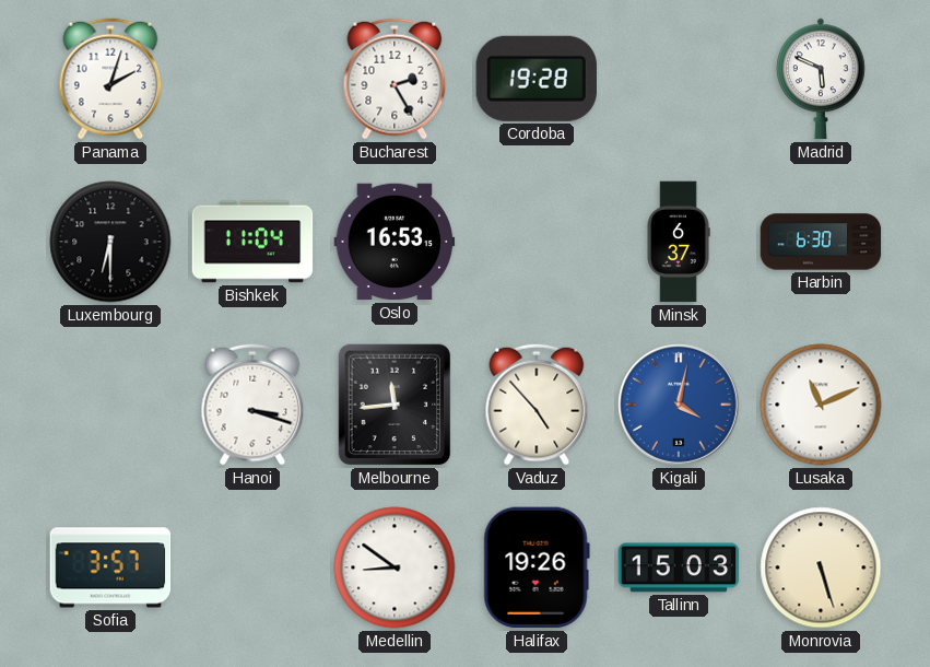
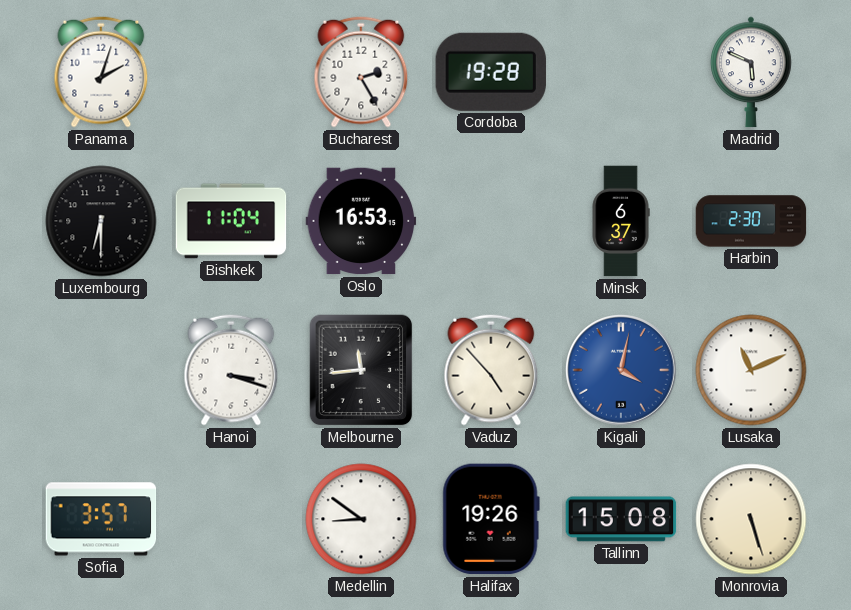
Harbin: 6:30 -> 2:30
Tallinn: 15:03 -> 15:08
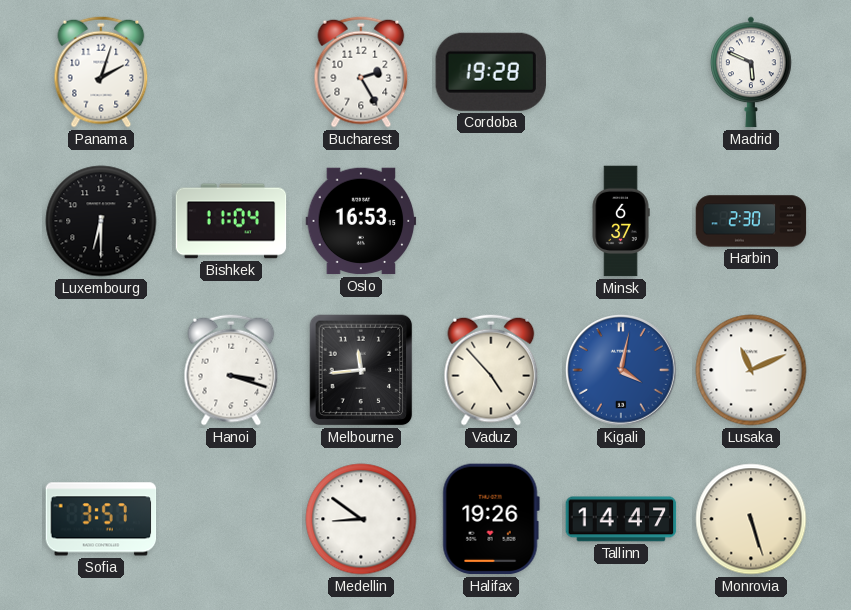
Tallinn: 15:08 -> 14:47
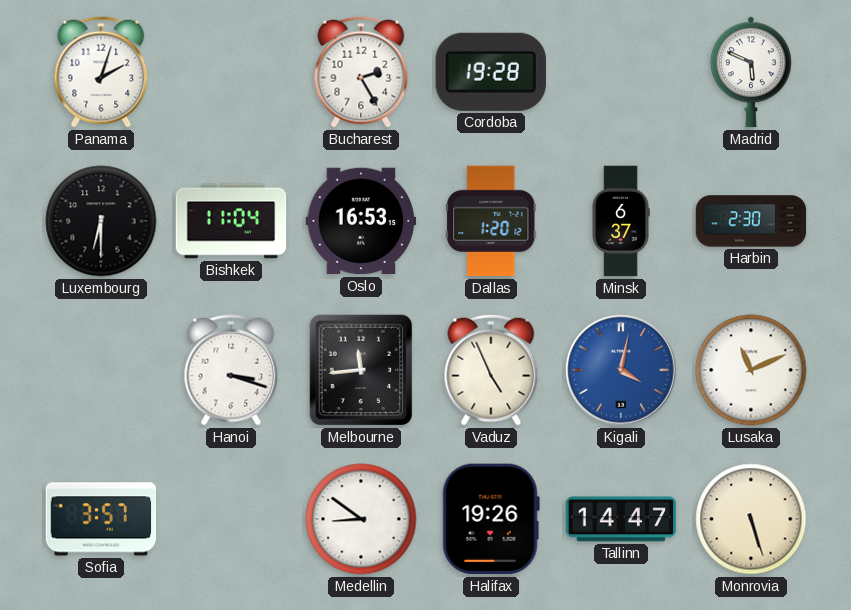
Dallas: none -> 1:20
Vaduz: 4:53 -> 4:56
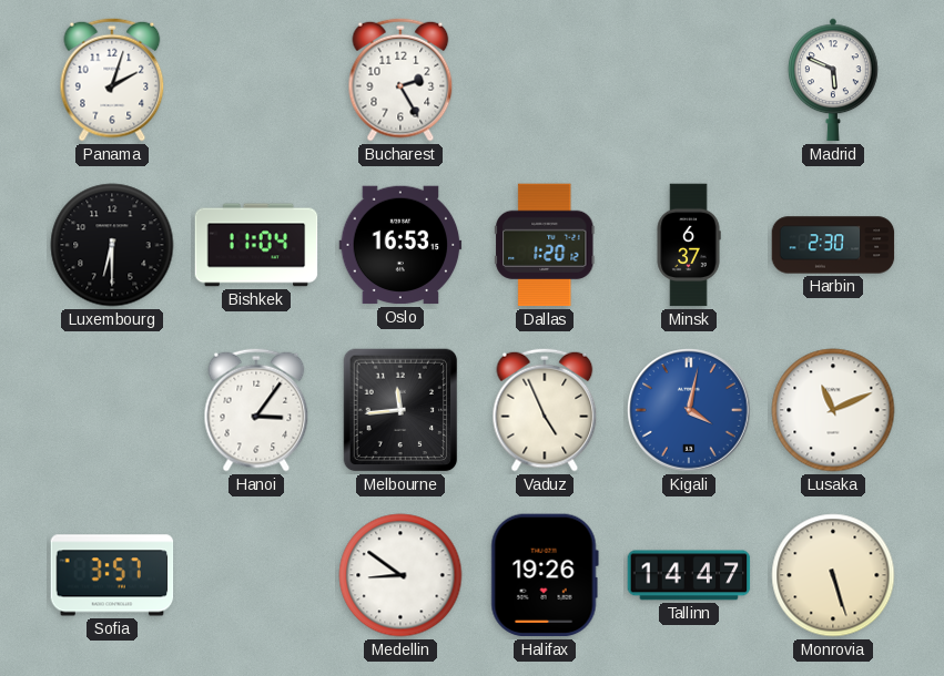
Cordoba: 19:28 -> none
Hanoi: 3:18 -> 3:06
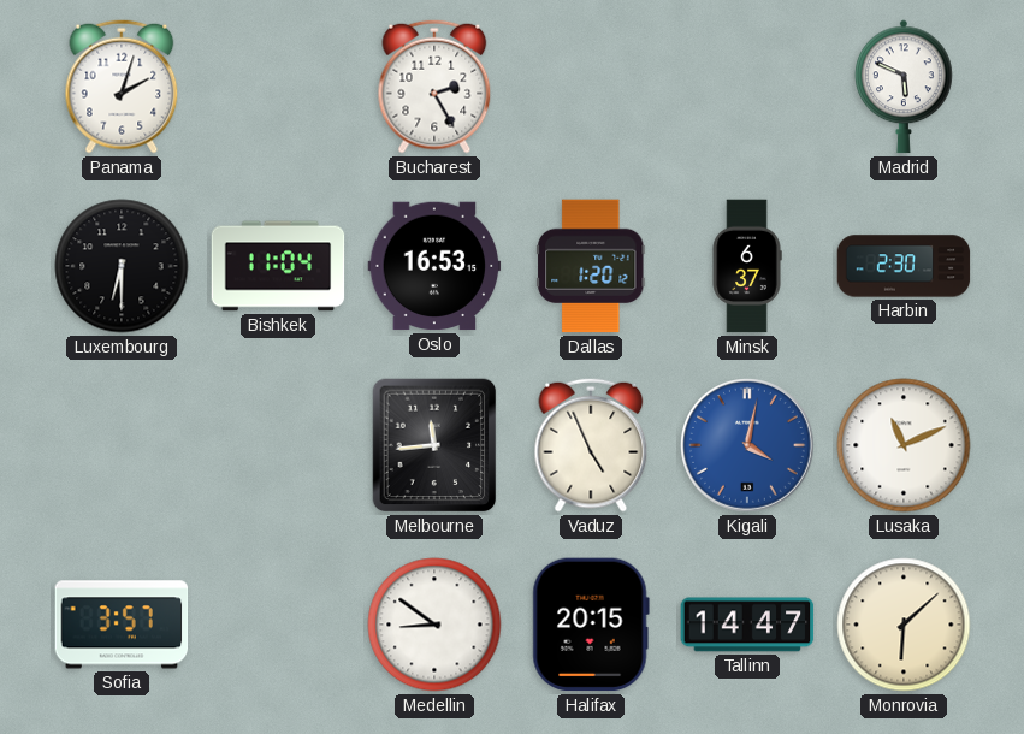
Hanoi: 3:06 -> none
Halifax: 19:26 -> 20:15
Monrovia: 5:27 -> 6:08
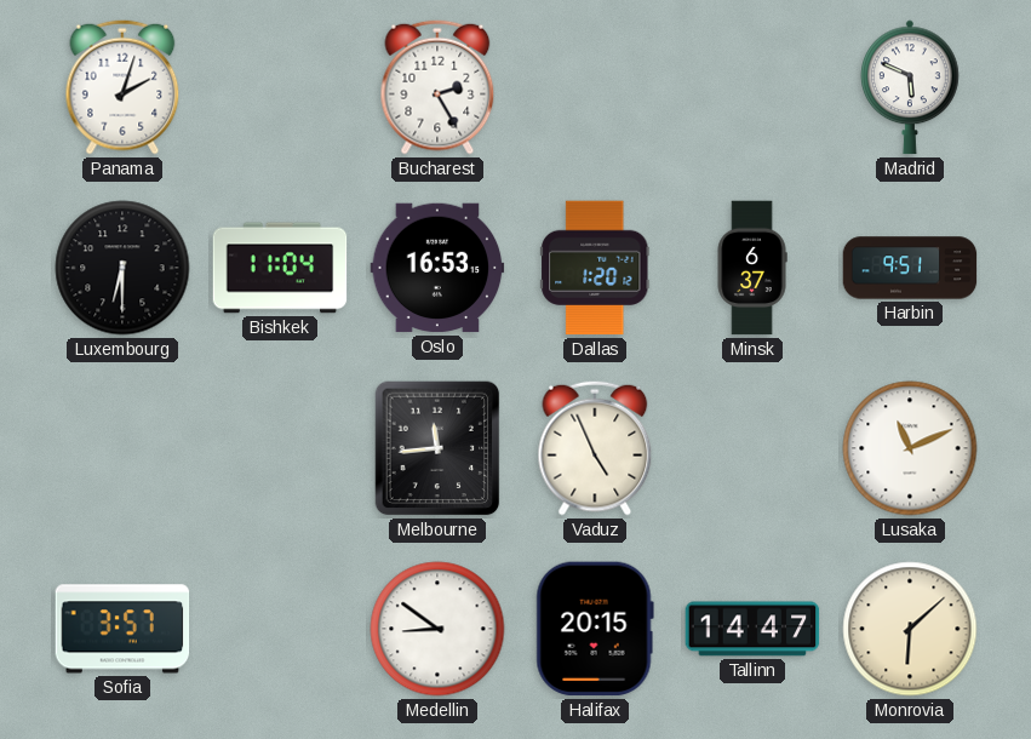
Harbin: 2:30 -> 9:51
Kigali: 4:02 -> none
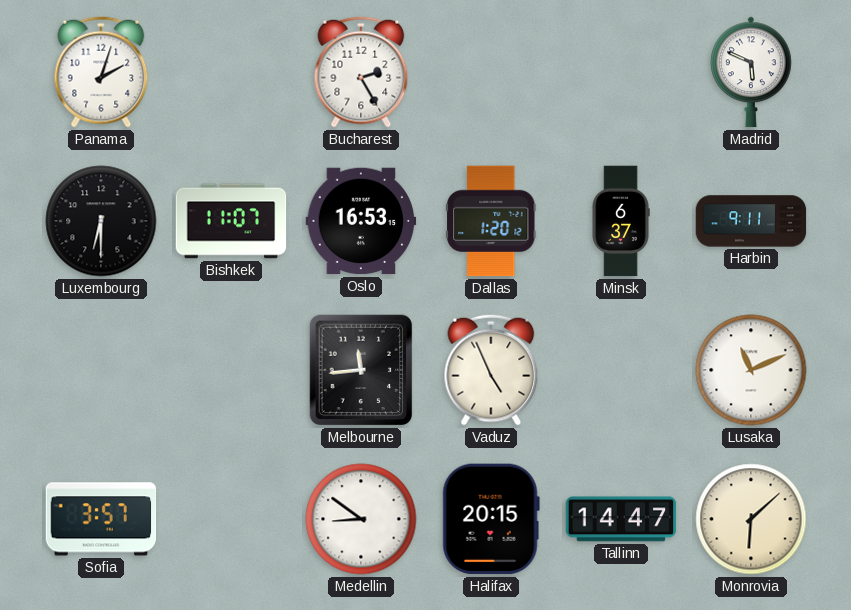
Bishkek: 11:04 -> 11:07
Harbin: 9:51 -> 9:11
